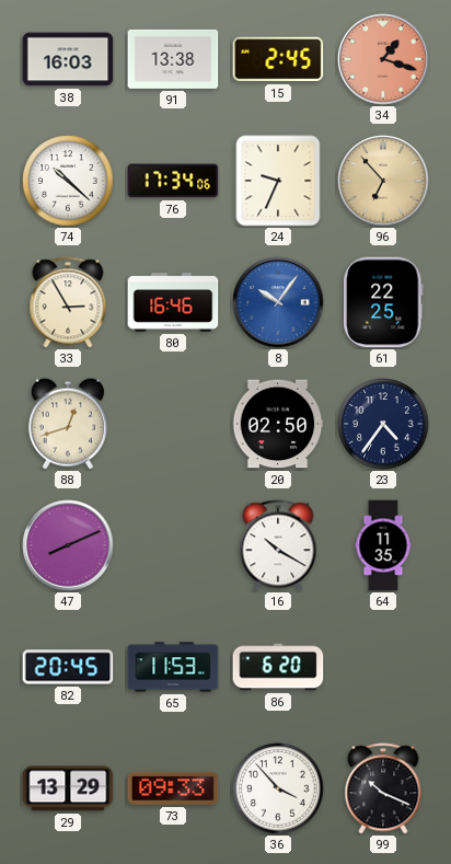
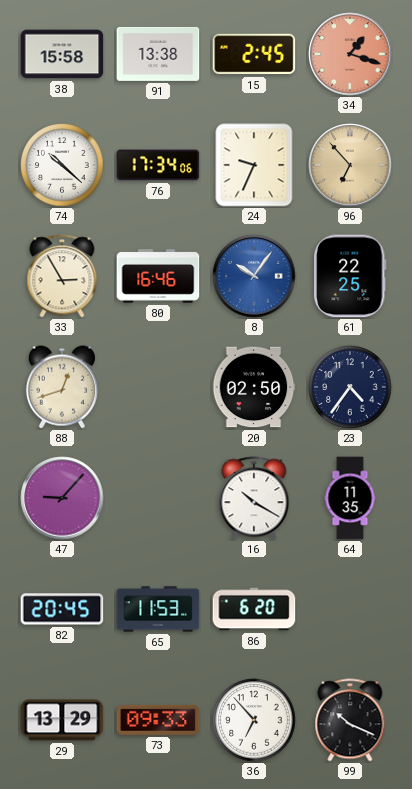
38: 16:03 -> 15:58
47: 8:11 -> 9:07
36: 3:53 -> 6:53
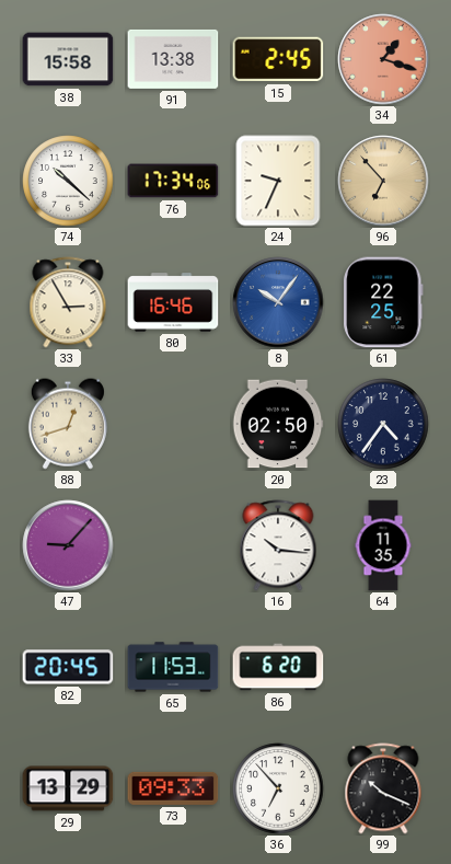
16: 10:20 -> 10:16
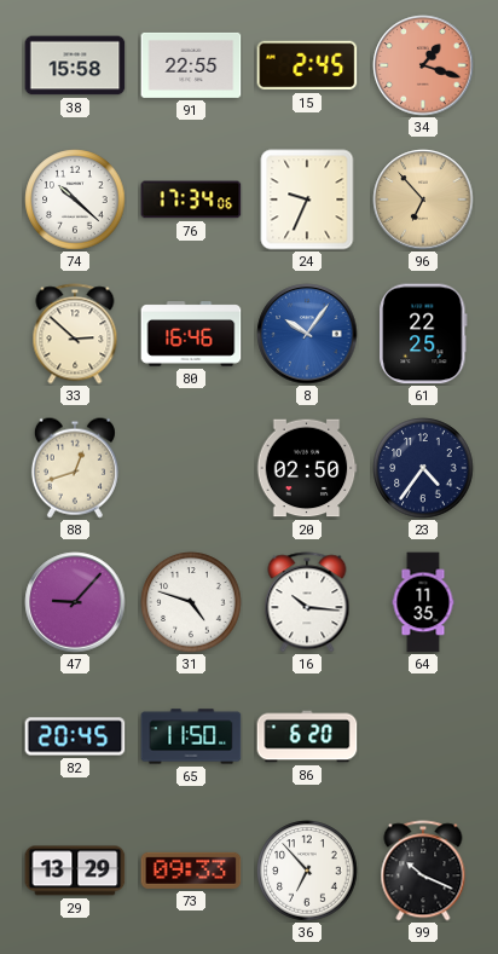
91: 13:38 -> 22:55
33: 2:55 -> 2:52
31: none -> 4:48
65: 11:53 -> 11:50
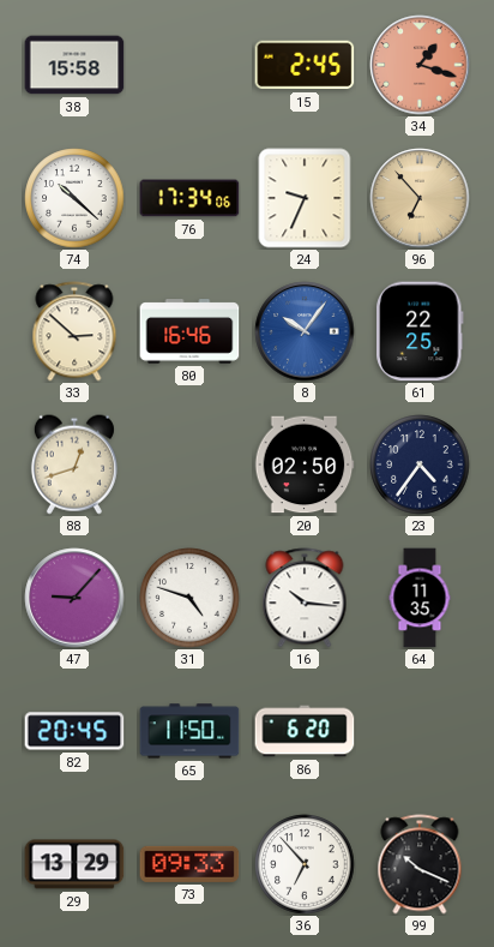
91: 22:55 -> none
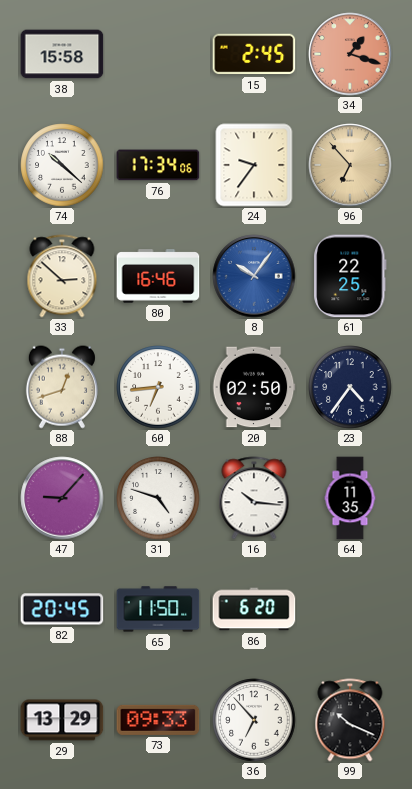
24: 9:34 -> 9:36
60: none -> 6:44
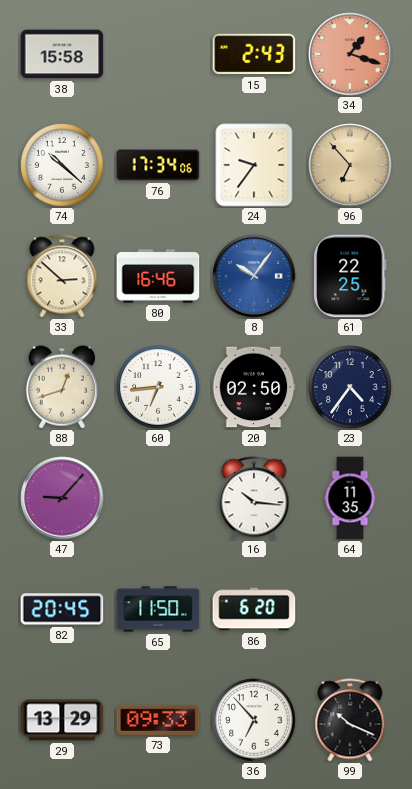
15: 2:45 -> 2:43
31: 4:48 -> none
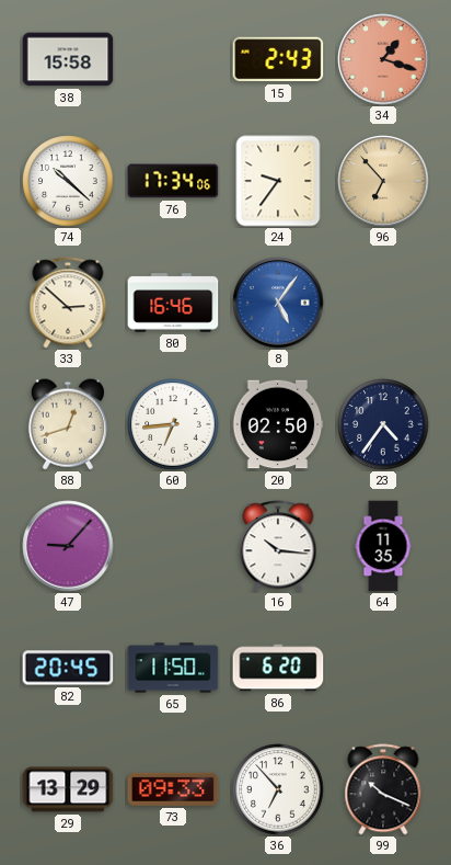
8: 10:06 -> 5:06
61: 22:25 -> none
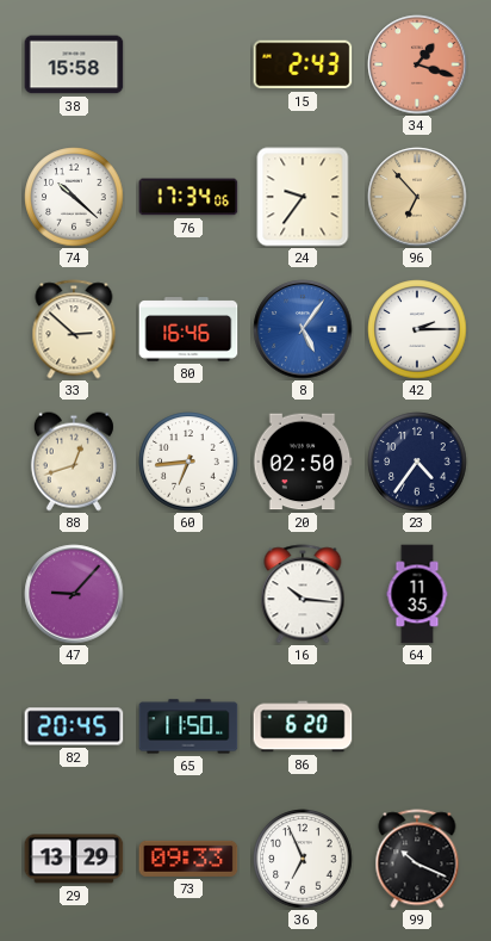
42: none -> 2:15
36: 6:53 -> 6:56
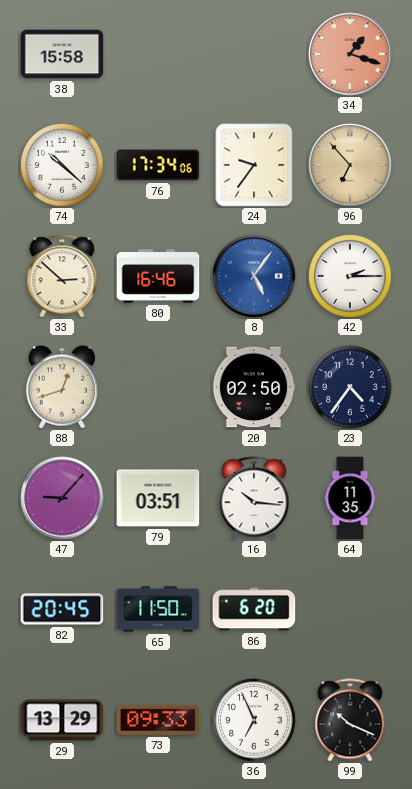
15: 2:43 -> none
60: 6:44 -> none
79: none -> 03:51
